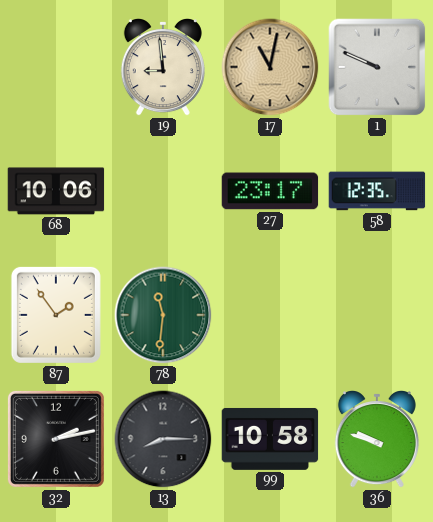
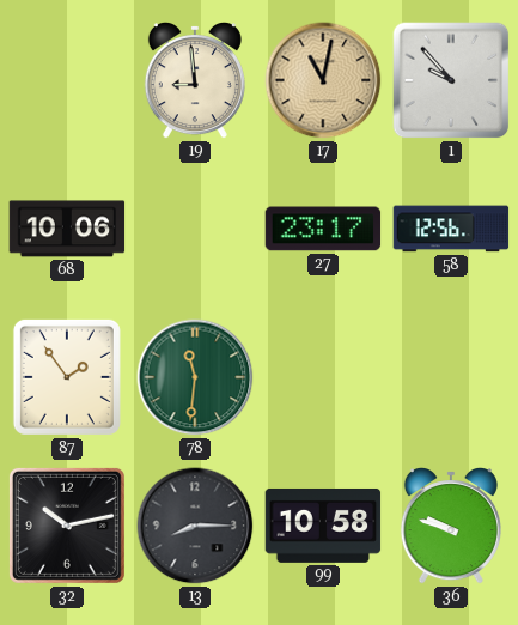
1: 9:49 -> 9:53
58: 12:35 -> 12:56
32: 2:13 -> 10:13
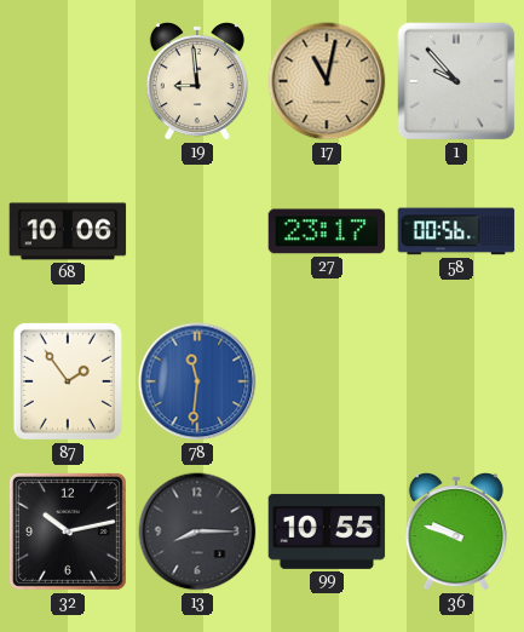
58: 12:56 -> 00:56
78 dial: green -> blue
99: 10:58 -> 10:55
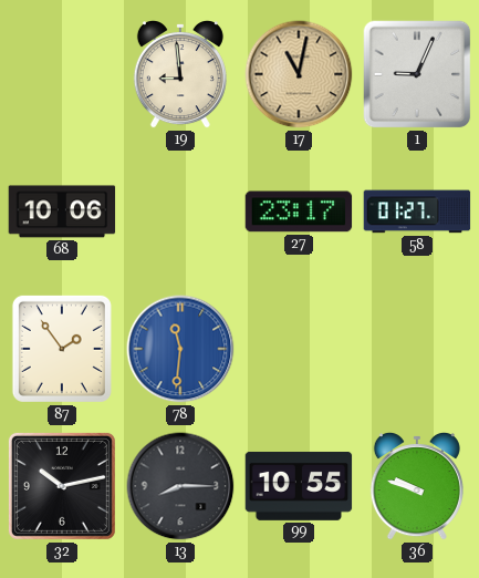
1: 9:53 -> 9:04
58: 00:56 -> 01:27
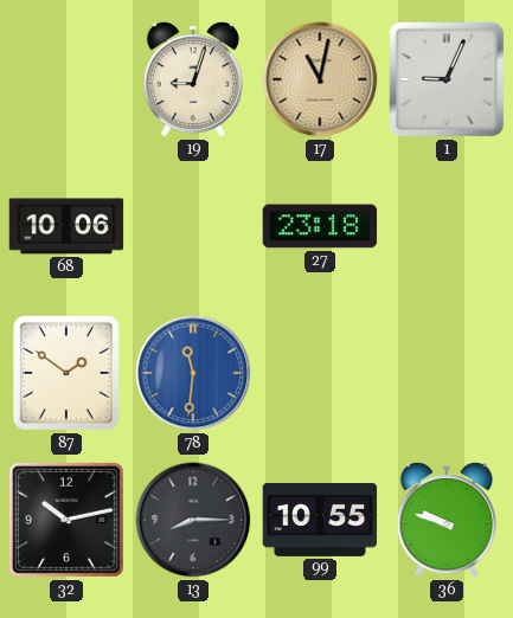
19: 8:59 -> 9:03
27: 23:17 -> 23:18
58: 01:27 -> none
87: 1:54 -> 1:51
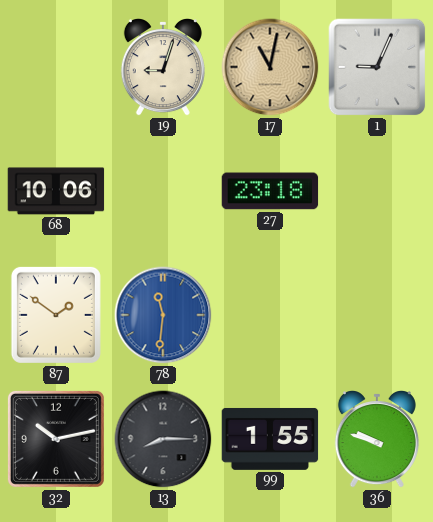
99: 10:55 -> 1:55
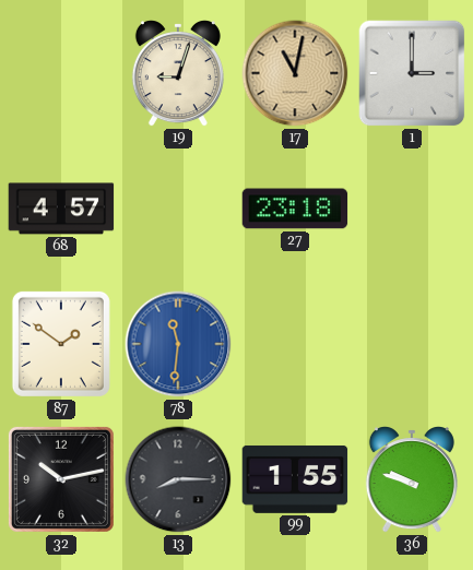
1: 9:04 -> 3:00
68: 10:06 -> 4:57
